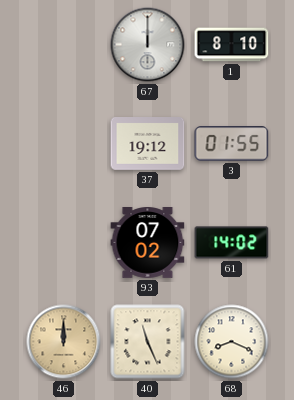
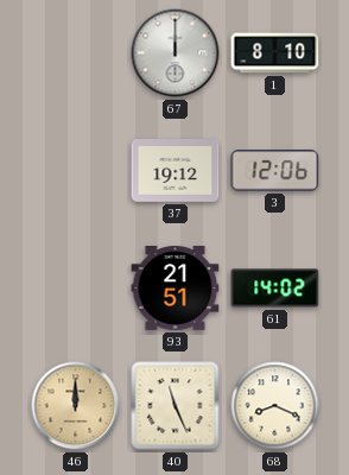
3: 01:55 -> 12:06
93: 07:02 -> 21:51
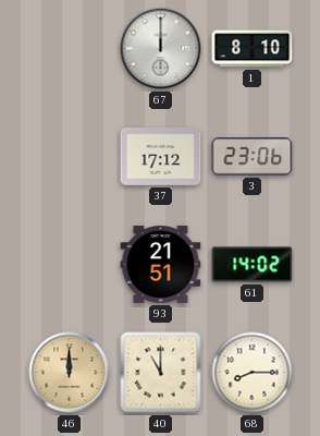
37: 19:12 -> 17:12
3: 12:06 -> 23:06
40: 11:26 -> 11:00
68: 8:19 -> 8:15
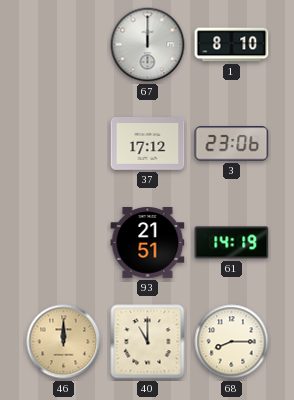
61: 14:02 -> 14:19
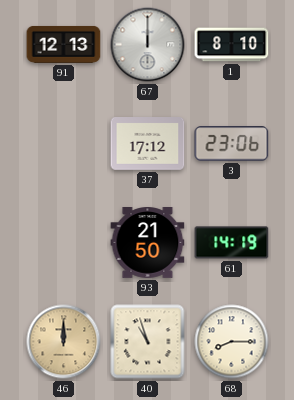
91: none -> 12:13
93: 21:51 -> 21:50
40: 11:00 -> 10:57
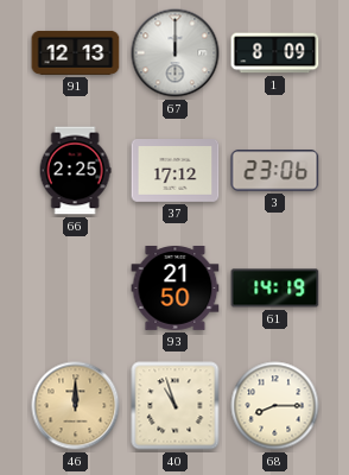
1: 8:10 -> 8:09
66: none -> 2:25
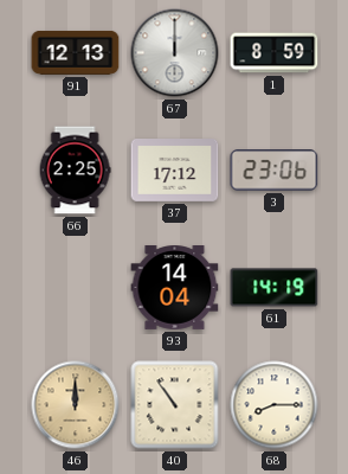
1: 8:09 -> 8:59
93: 21:50 -> 14:04
40: 10:57 -> 10:54
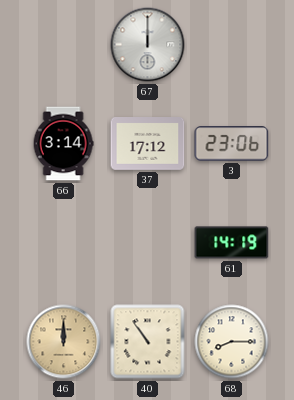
91: 12:13 -> none
1: 8:59 -> none
66: 2:25 -> 3:14
93: 14:04 -> none
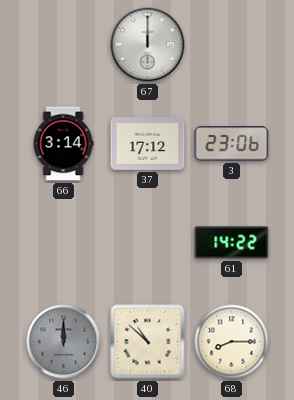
61: 14:19 -> 14:22
46 dial: champagne -> grey
40: 10:54 -> 10:52
